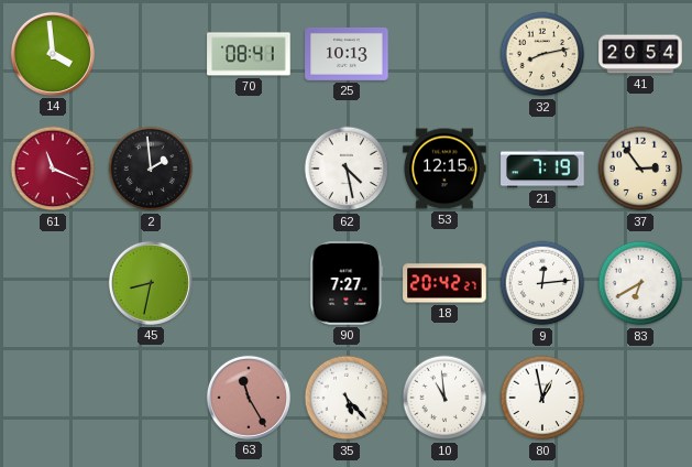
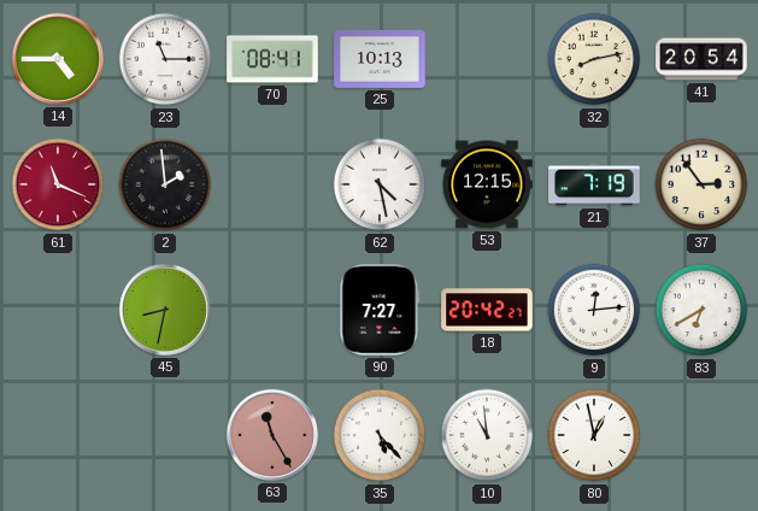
14: 3:59 -> 4:45
23: none -> 11:15
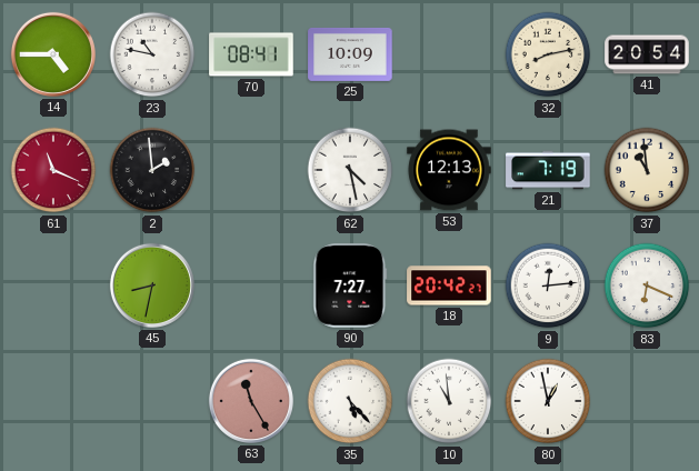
23: 11:15 -> 10:47
25: 10:13 -> 10:09
53: 12:15 -> 12:13
37: 2:54 -> 10:59
83: 6:40 -> 6:19
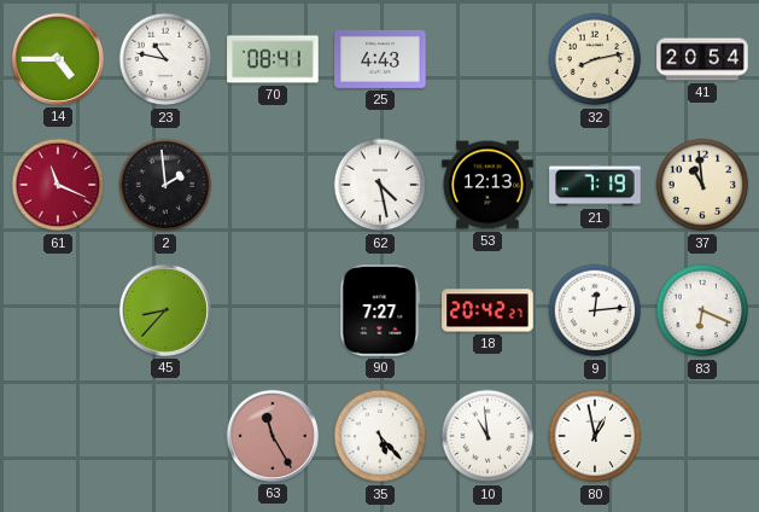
25: 10:09 -> 4:43
45: 8:32 -> 8:37
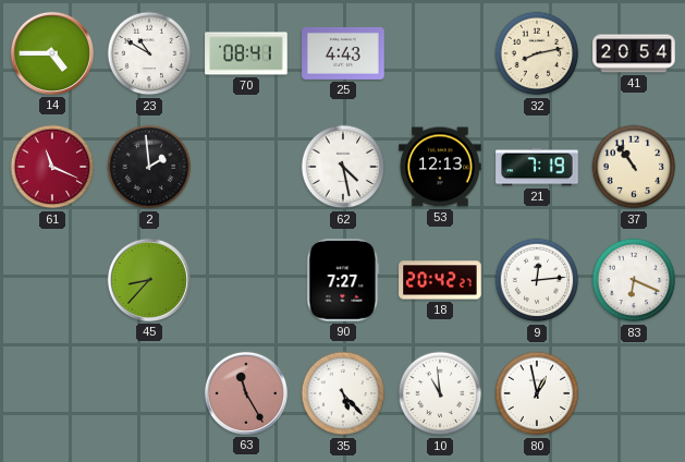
23: 10:47 -> 10:50
37: 10:59 -> 10:54
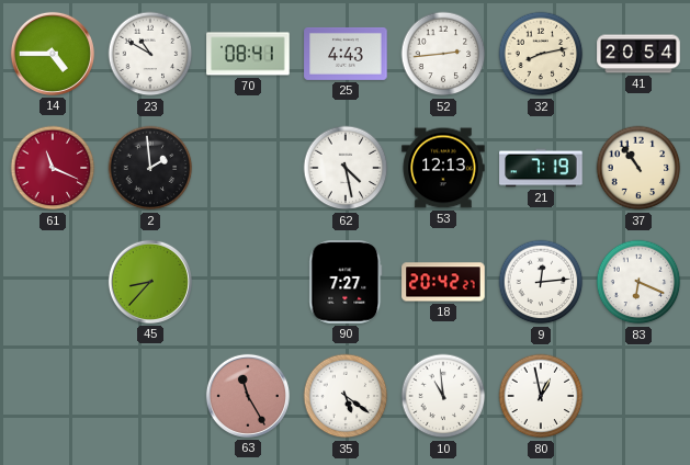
52: none -> 2:44
35: 5:23 -> 5:21
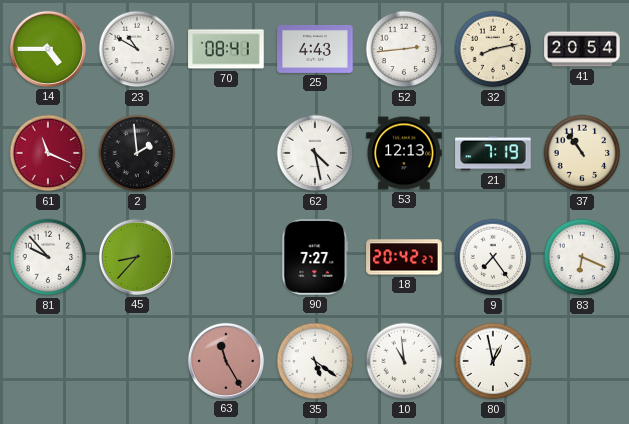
81: none -> 9:53
9: 12:14 -> 7:24
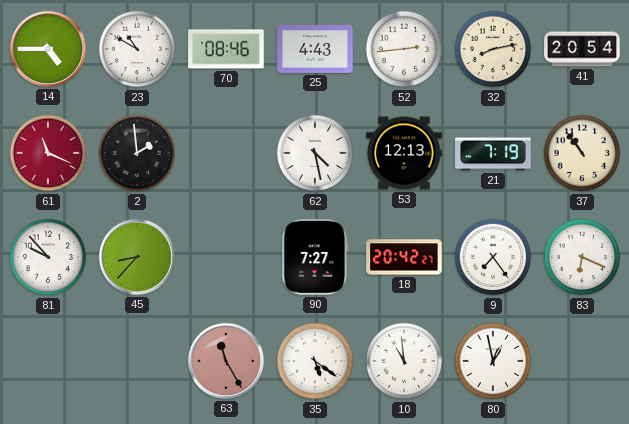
70: 08:41 -> 08:46
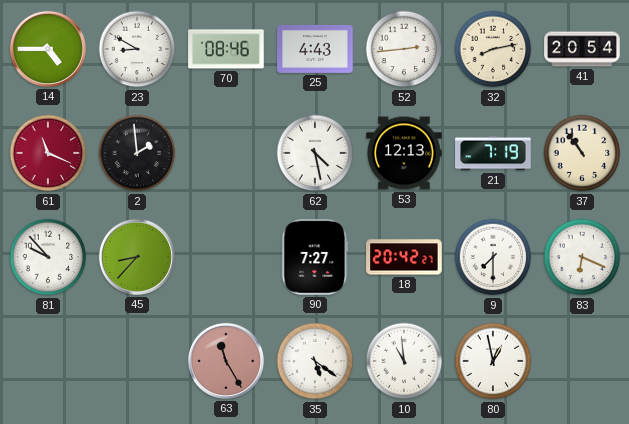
23: 10:50 -> 8:50
9: 7:24 -> 7:30
